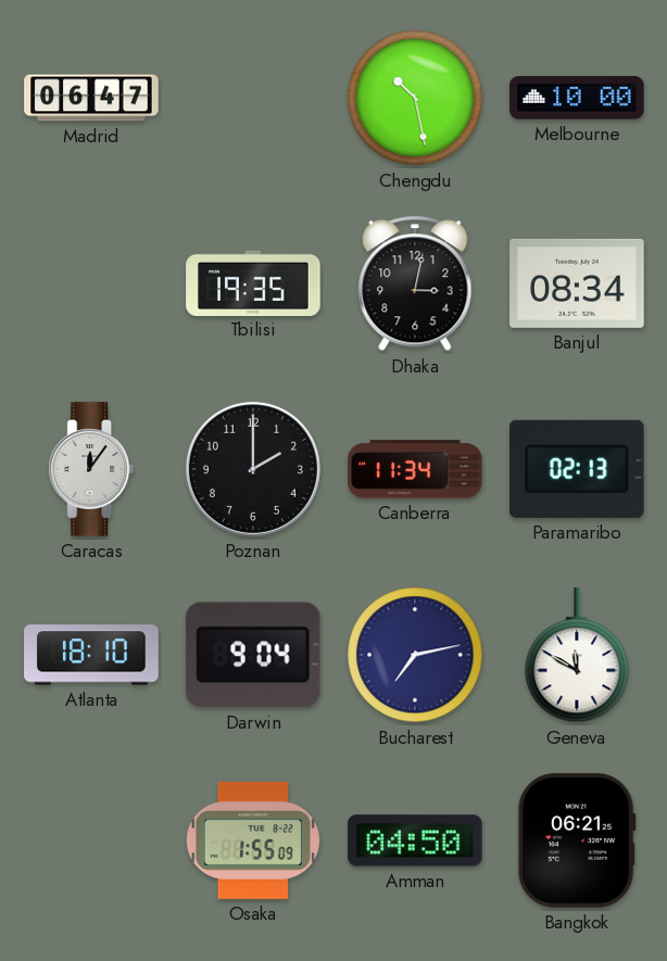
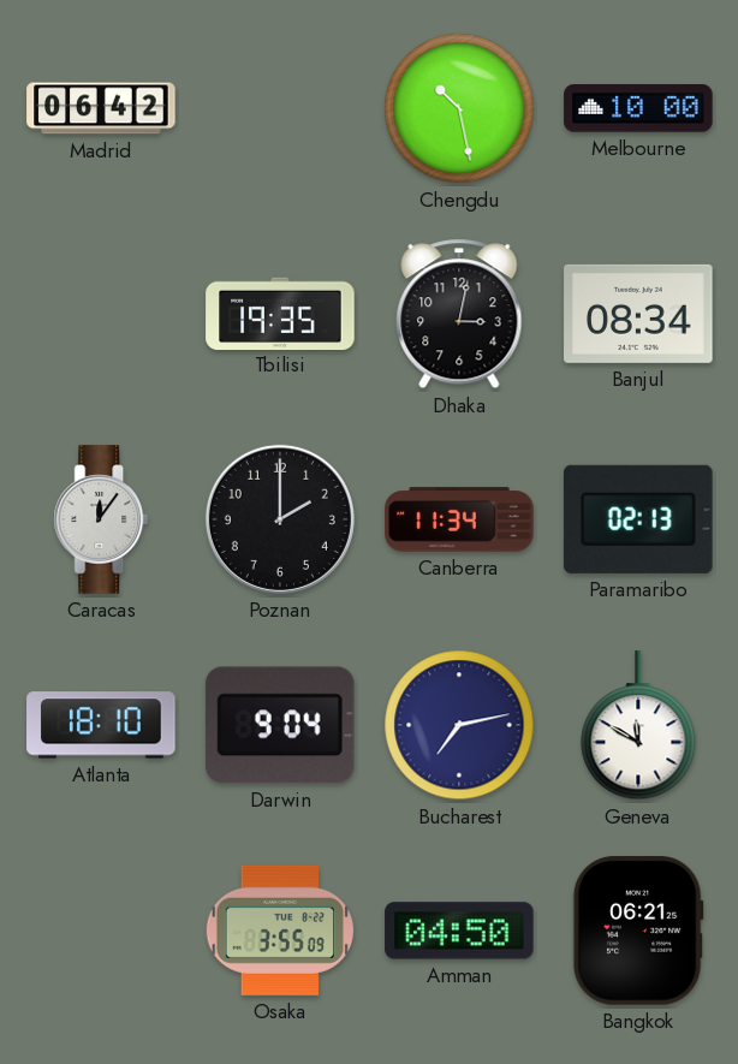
Madrid: 06:47 -> 06:42
Osaka: 1:55 -> 3:55
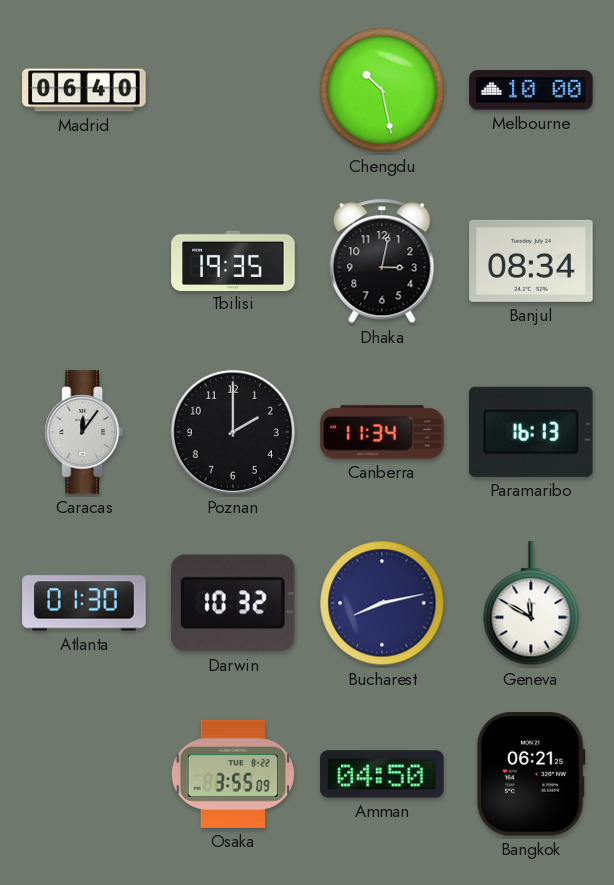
Madrid: 06:42 -> 06:40
Paramaribo: 02:13 -> 16:13
Atlanta: 18:10 -> 01:30
Darwin: 9:04 -> 10:32
Bucharest: 7:13 -> 8:13
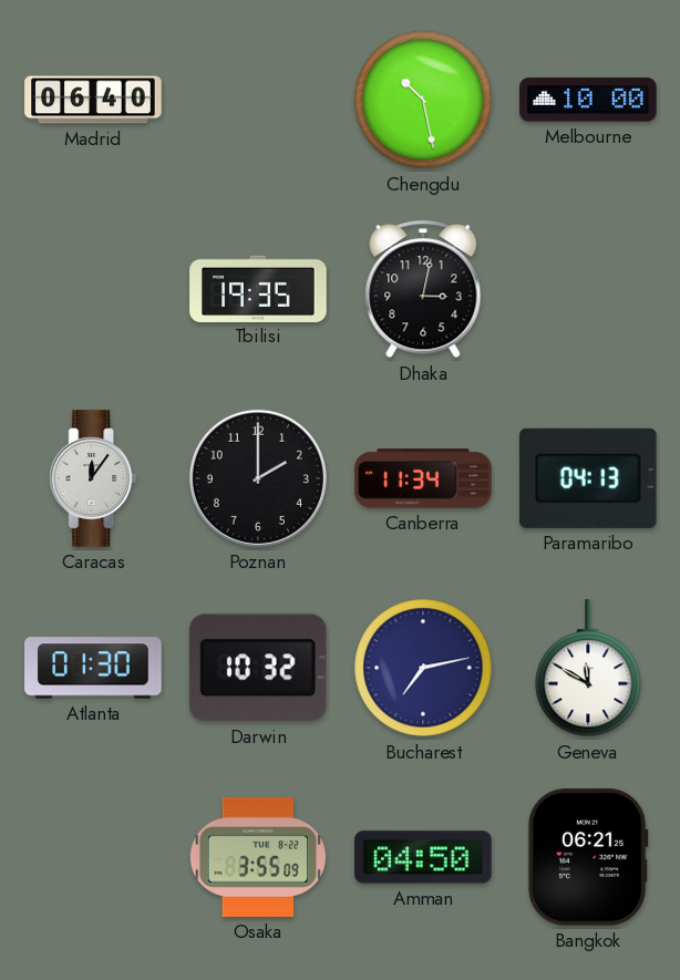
Banjul: 08:34 -> none
Paramaribo: 16:13 -> 04:13
Bucharest: 8:13 -> 7:13
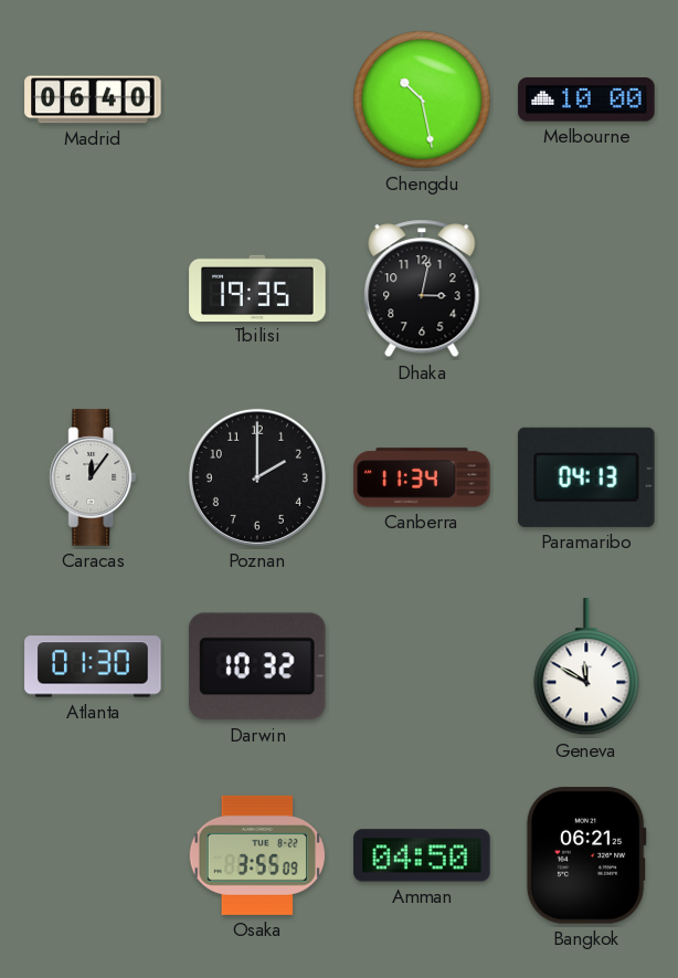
Bucharest: 7:13 -> none
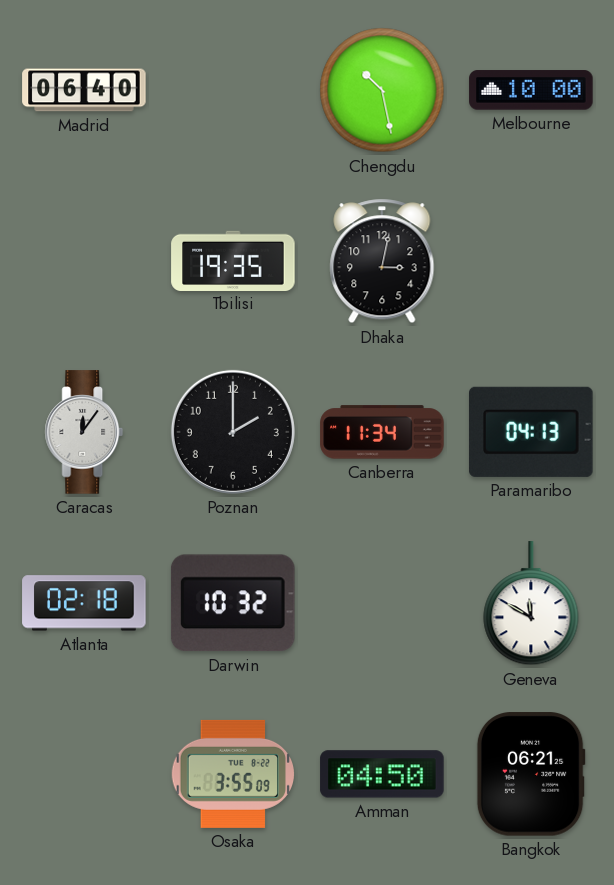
Atlanta: 01:30 -> 02:18
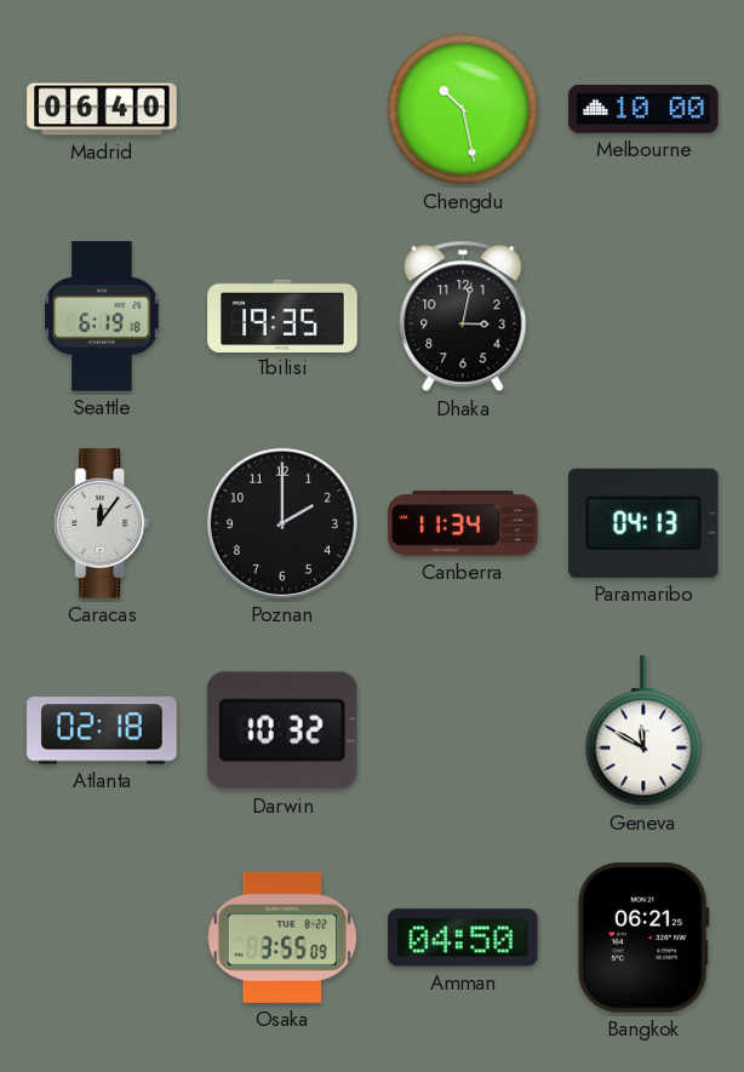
Seattle: none -> 6:19
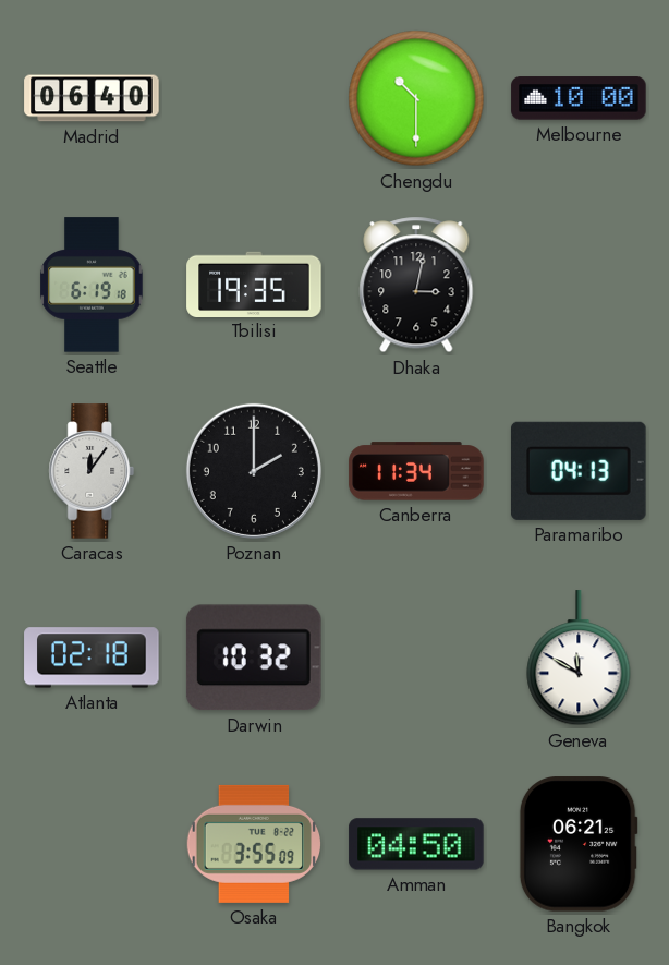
Chengdu: 10:28 -> 10:30
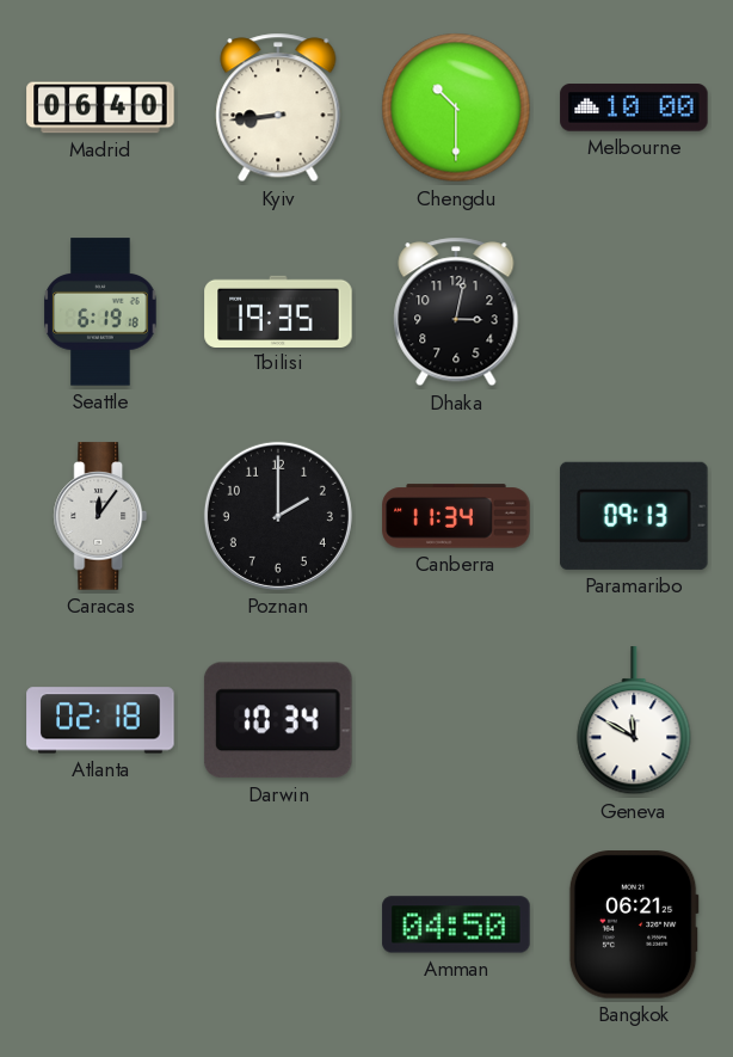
Kyiv: none -> 8:44
Paramaribo: 04:13 -> 09:13
Darwin: 10:32 -> 10:34
Osaka: 3:55 -> none
